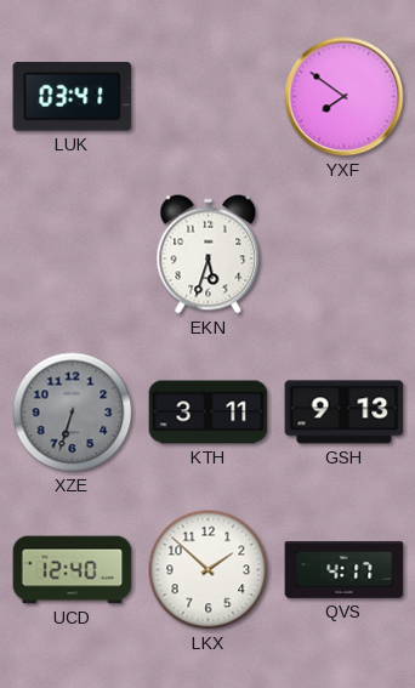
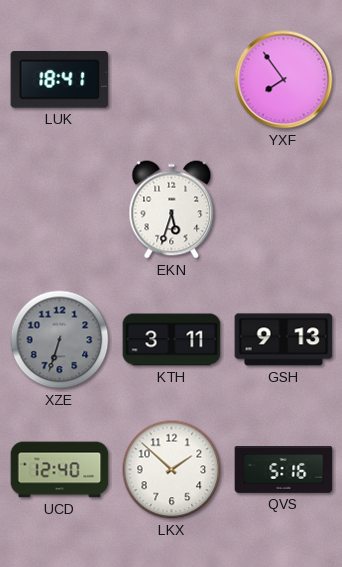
LUK: 03:41 -> 18:41
YXF: 7:51 -> 7:54
QVS: 4:17 -> 5:16
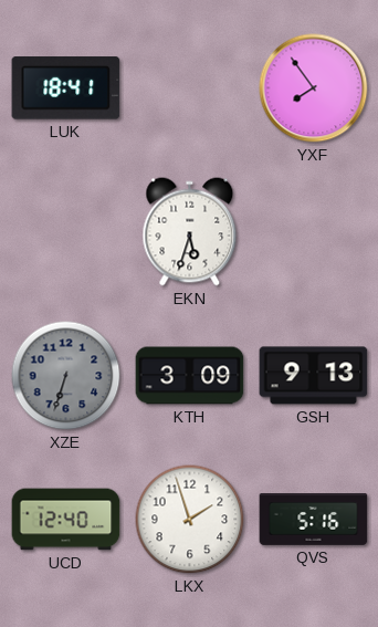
KTH: 3:11 -> 3:09
LKX: 1:52 -> 1:57
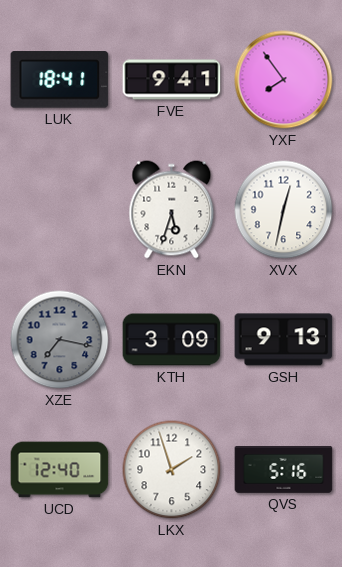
FVE: none -> 9:41
XVX: none -> 12:32
XZE: 6:33 -> 7:17
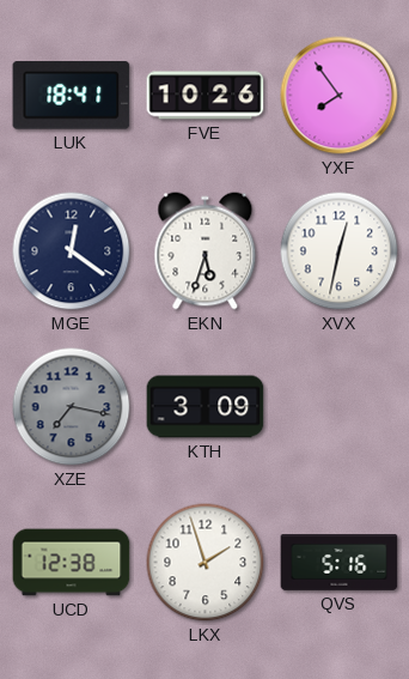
FVE: 9:41 -> 10:26
MGE: none -> 12:21
GSH: 9:13 -> none
UCD: 12:40 -> 12:38
